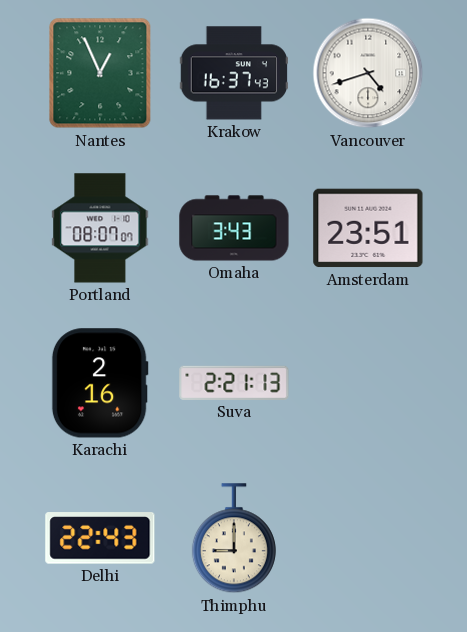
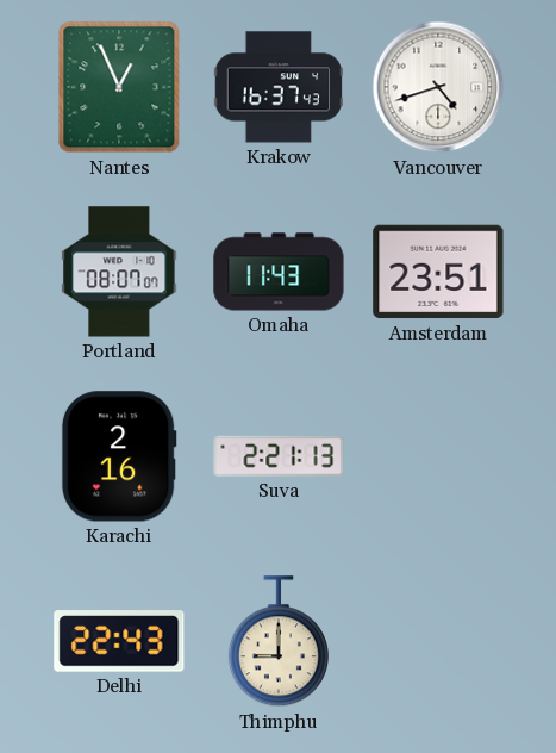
Omaha: 3:43 -> 11:43
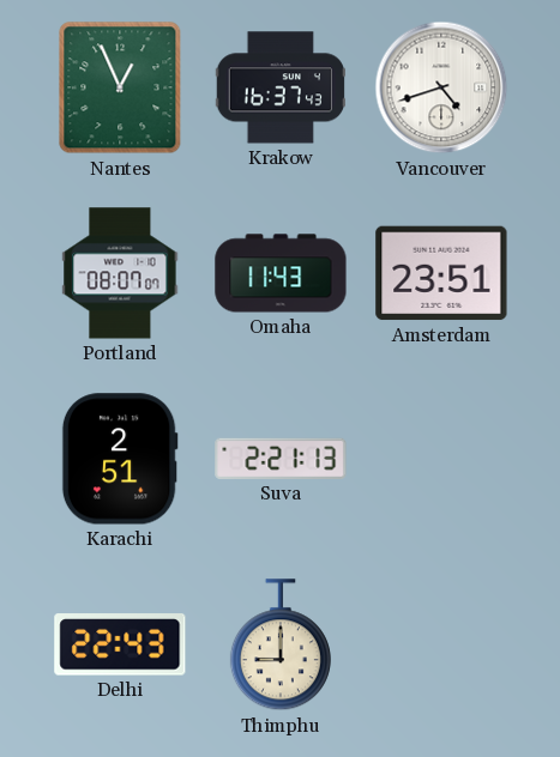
Karachi: 2:16 -> 2:51
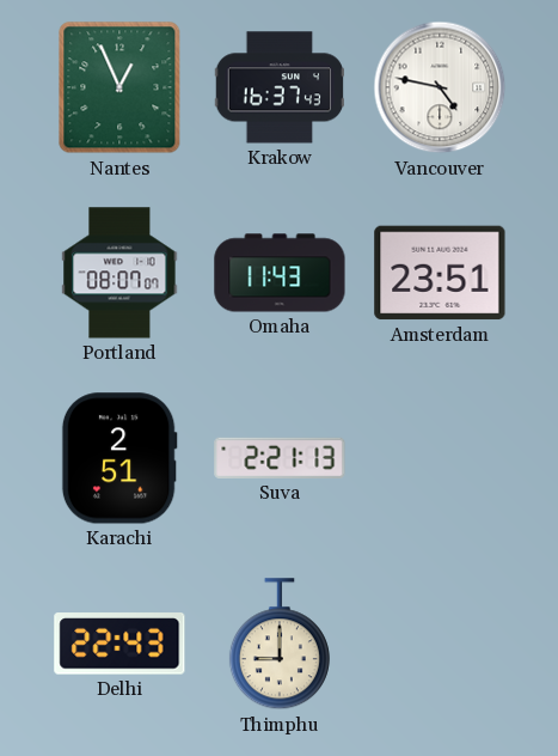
Vancouver: 4:42 -> 4:47
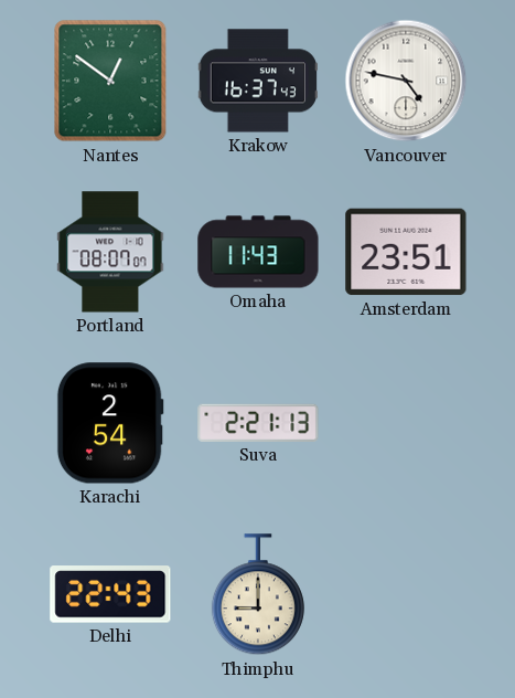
Nantes: 12:56 -> 12:51
Karachi: 2:51 -> 2:54
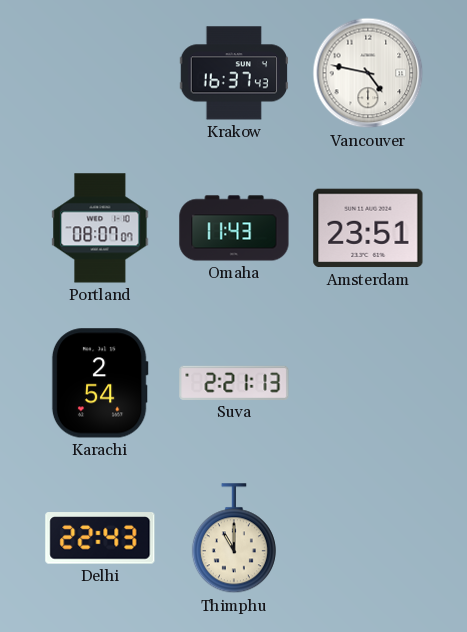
Nantes: 12:51 -> none
Thimphu: 9:00 -> 11:00
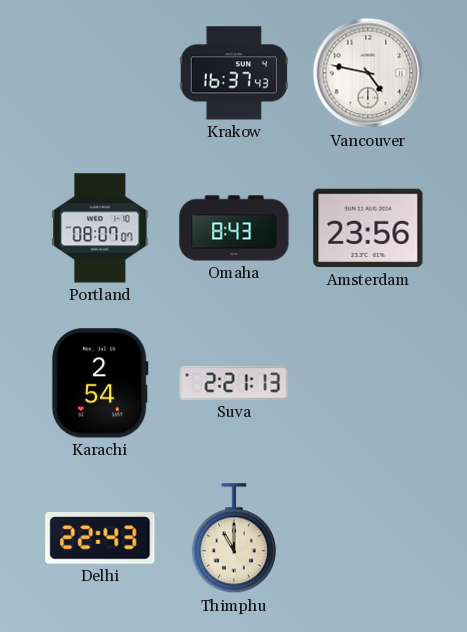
Omaha: 11:43 -> 8:43
Amsterdam: 23:51 -> 23:56
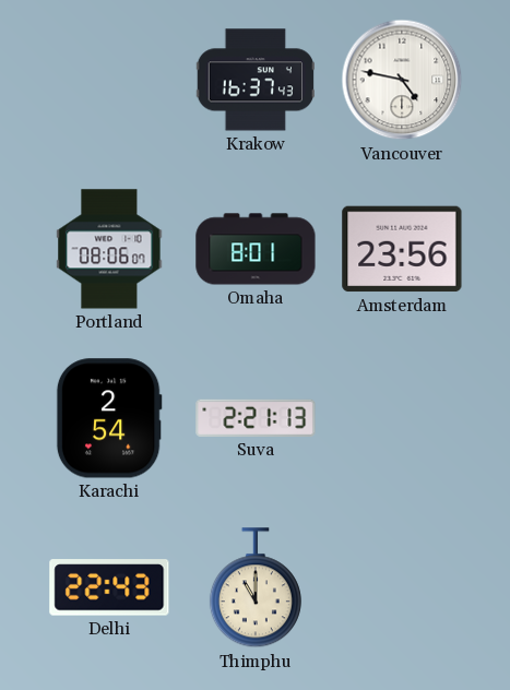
Portland: 08:07 -> 08:06
Omaha: 8:43 -> 8:01
